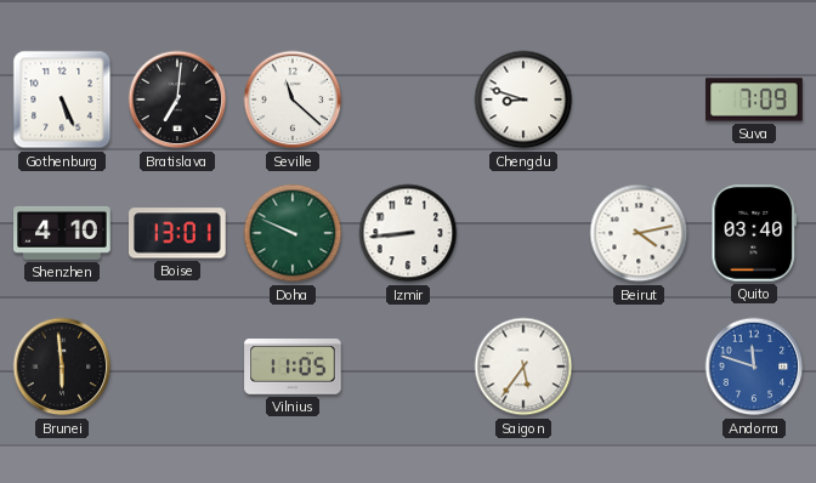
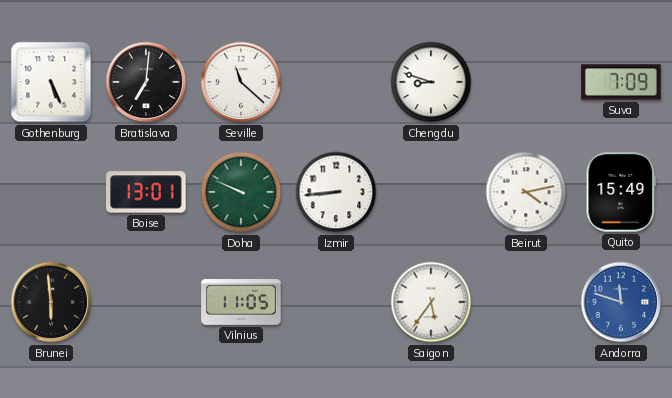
Shenzhen: 4:10 -> none
Quito: 03:40 -> 15:49
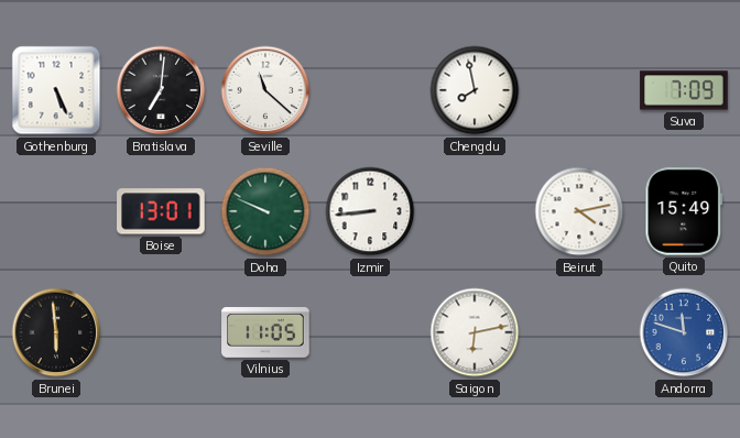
Chengdu: 8:48 -> 7:58
Saigon: 5:36 -> 6:13
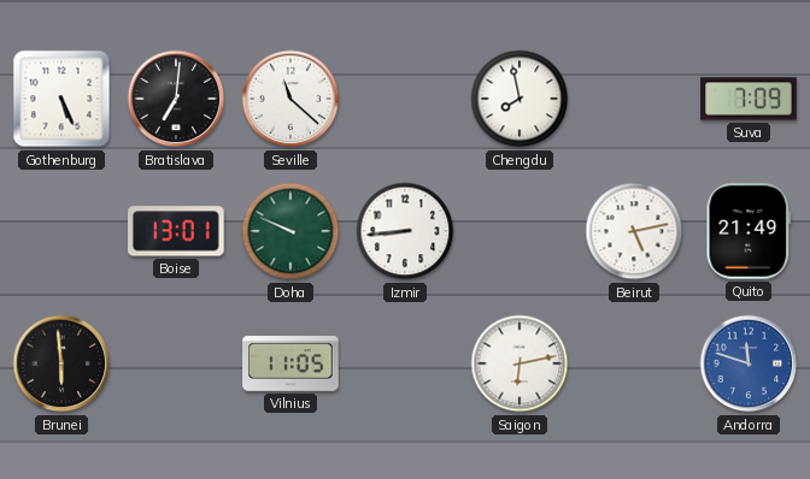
Beirut: 4:13 -> 5:13
Quito: 15:49 -> 21:49
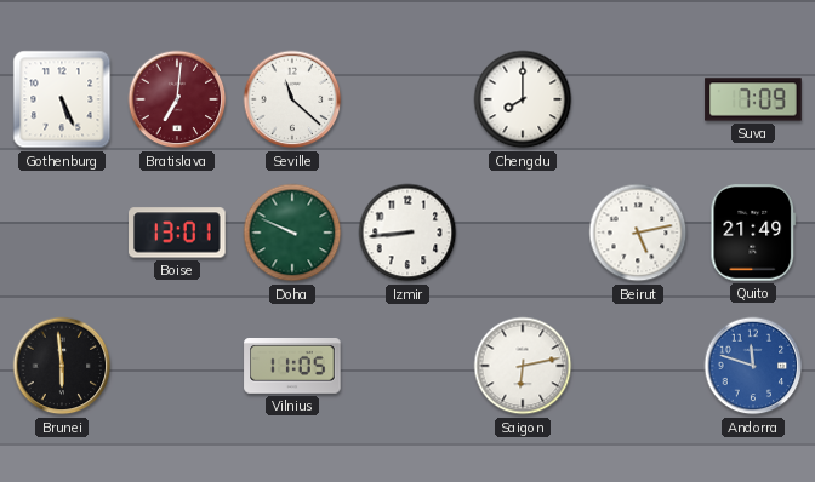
Bratislava dial: black -> burgundy
Chengdu: 7:58 -> 8:00
